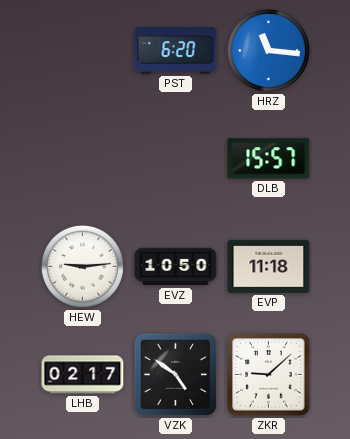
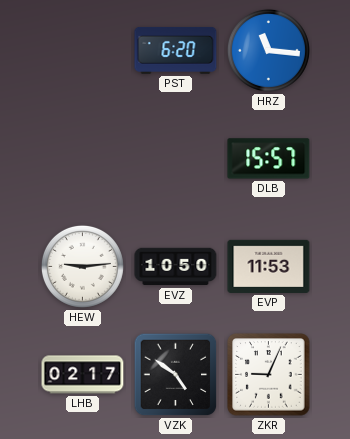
EVP: 11:18 -> 11:53
ZKR: 9:08 -> 9:04
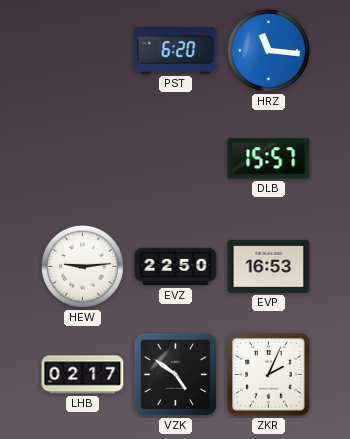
EVZ: 10:50 -> 22:50
EVP: 11:53 -> 16:53
ZKR: 9:04 -> 2:04
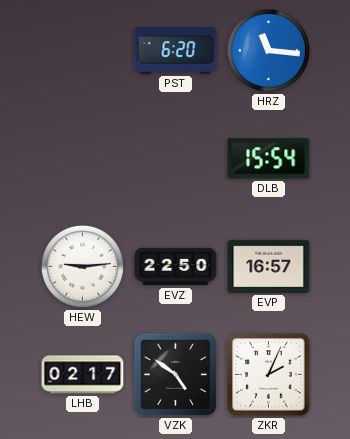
DLB: 15:57 -> 15:54
EVP: 16:53 -> 16:57
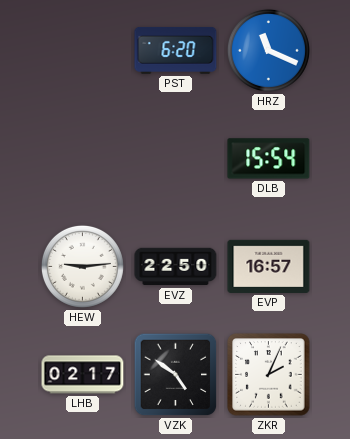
HRZ: 11:16 -> 11:19
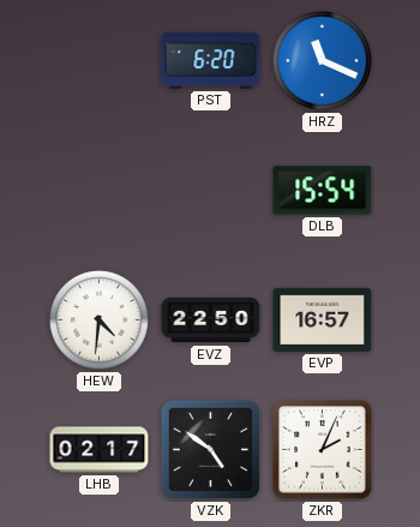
HEW: 9:14 -> 4:31
